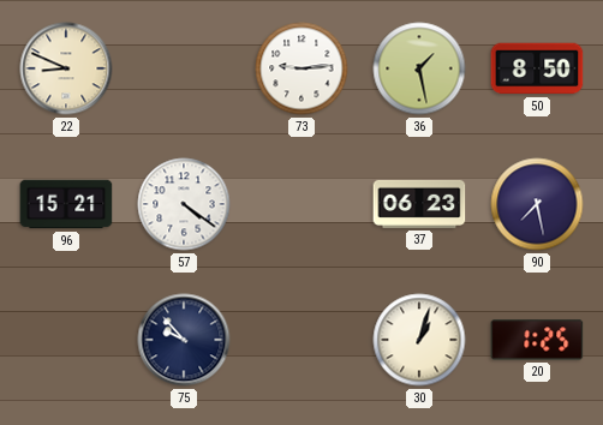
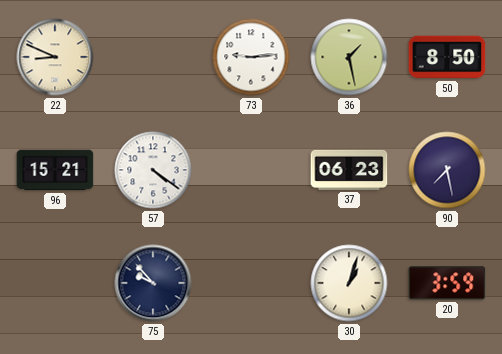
20: 1:25 -> 3:59
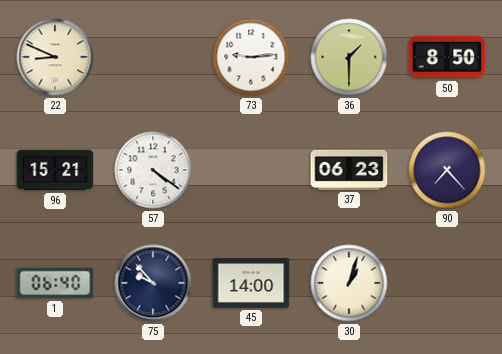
36: 1:28 -> 1:30
90: 7:28 -> 7:23
1: none -> 06:40
45: none -> 14:00
20: 3:59 -> none
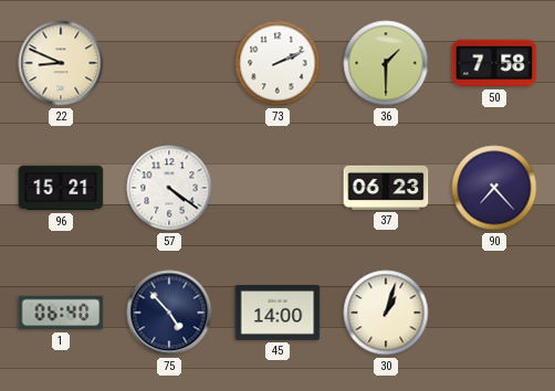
73: 9:14 -> 2:11
50: 8:50 -> 7:58
75: 9:53 -> 4:53
